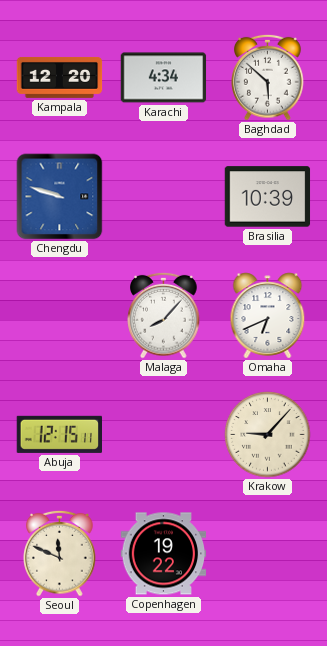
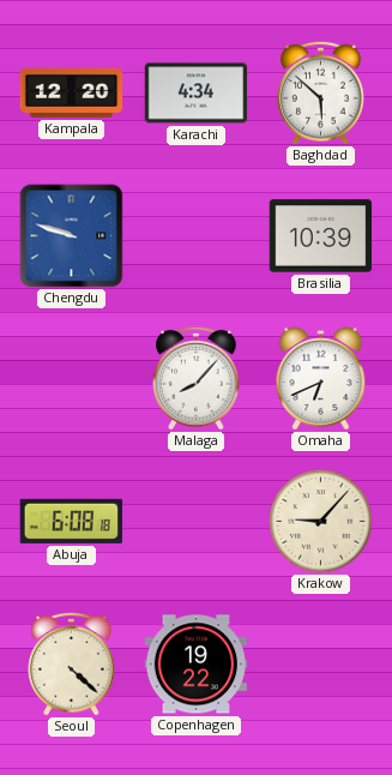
Abuja: 12:15 -> 6:08
Seoul: 11:49 -> 4:22
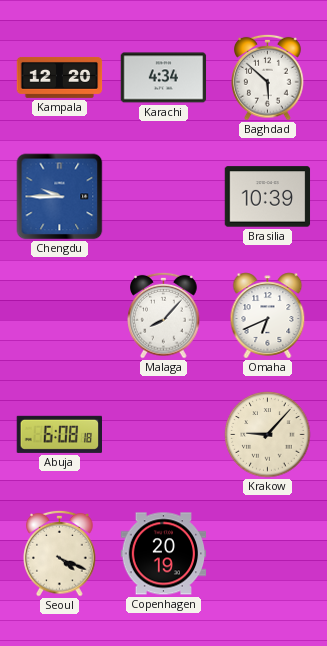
Chengdu: 9:48 -> 9:45
Seoul: 4:22 -> 4:19
Copenhagen: 19:22 -> 20:19
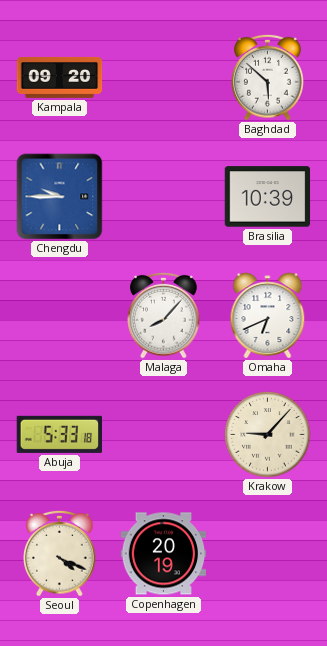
Kampala: 12:20 -> 09:20
Karachi: 4:34 -> none
Abuja: 6:08 -> 5:33
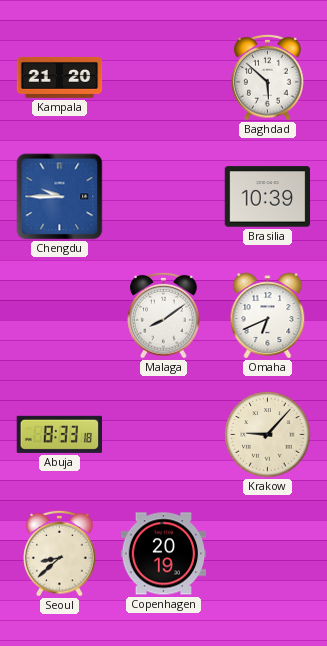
Kampala: 09:20 -> 21:20
Malaga: 8:07 -> 8:09
Abuja: 5:33 -> 8:33
Seoul: 4:19 -> 8:38
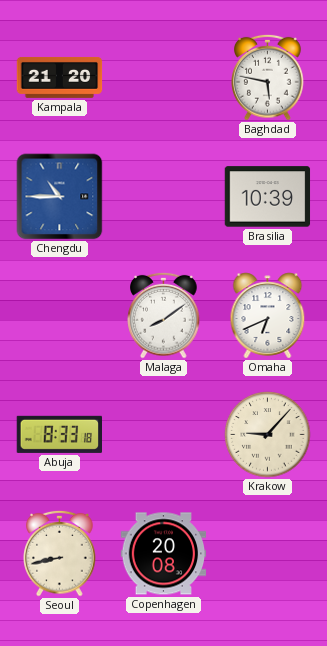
Baghdad: 5:52 -> 5:47
Chengdu: 9:45 -> 10:45
Seoul: 8:38 -> 8:43
Copenhagen: 20:19 -> 20:08
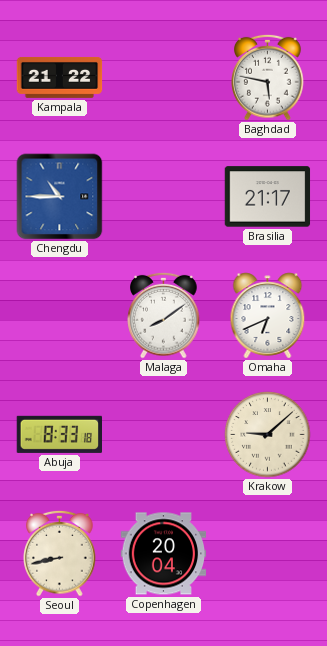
Kampala: 21:20 -> 21:22
Brasilia: 10:39 -> 21:17
Krakow: 9:07 -> 9:08
Copenhagen: 20:08 -> 20:04
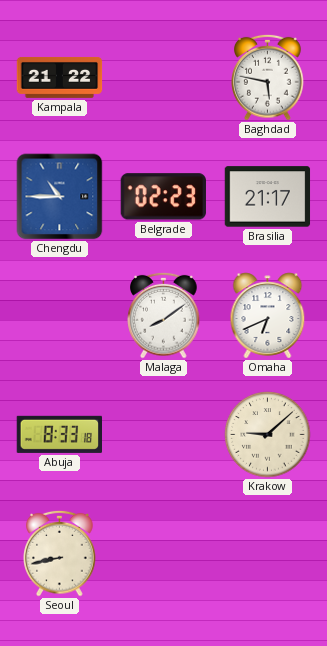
Belgrade: none -> 02:23
Copenhagen: 20:04 -> none
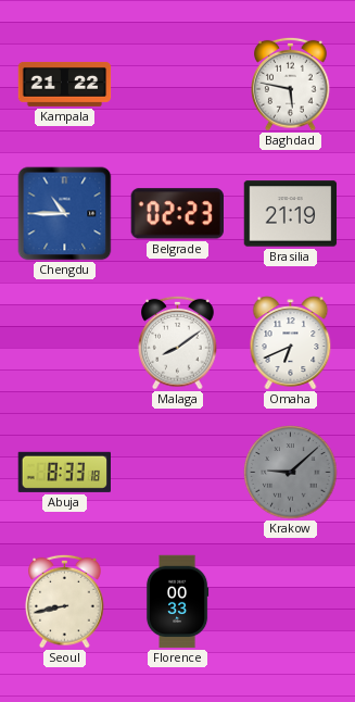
Brasilia: 21:17 -> 21:19
Krakow dial: cream -> grey
Florence: none -> 00:33
